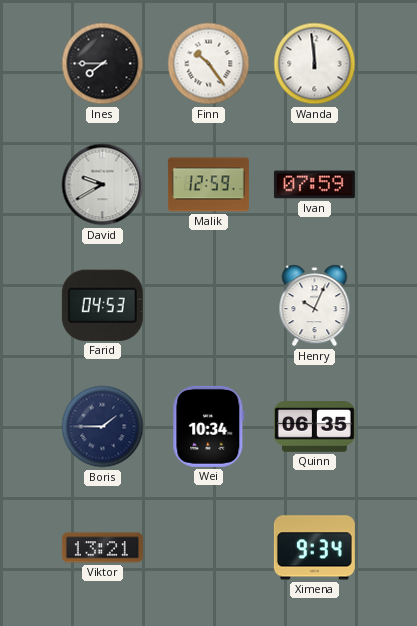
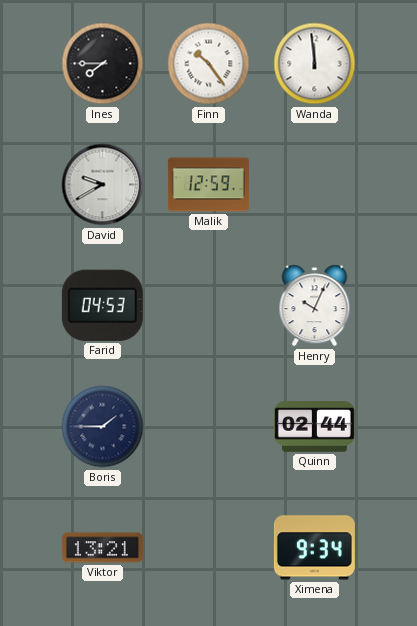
Ivan: 07:59 -> none
Wei: 10:34 -> none
Quinn: 06:35 -> 02:44
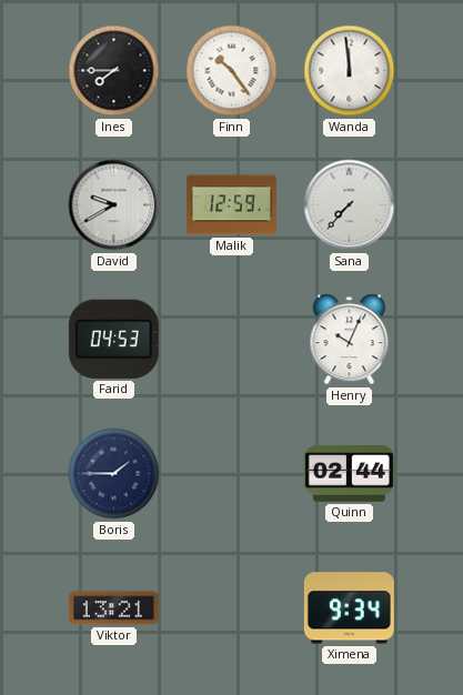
Sana: none -> 7:37
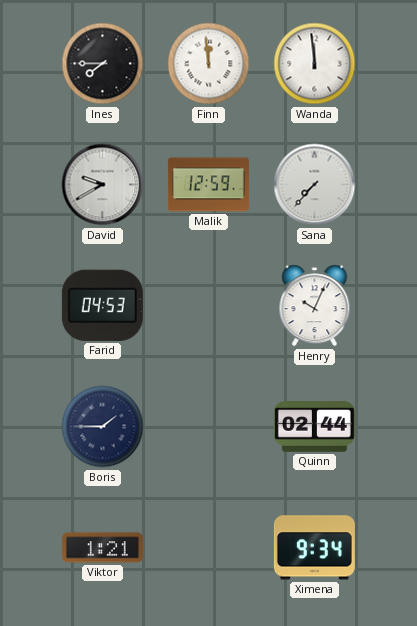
Finn: 10:24 -> 11:59
Viktor: 13:21 -> 1:21
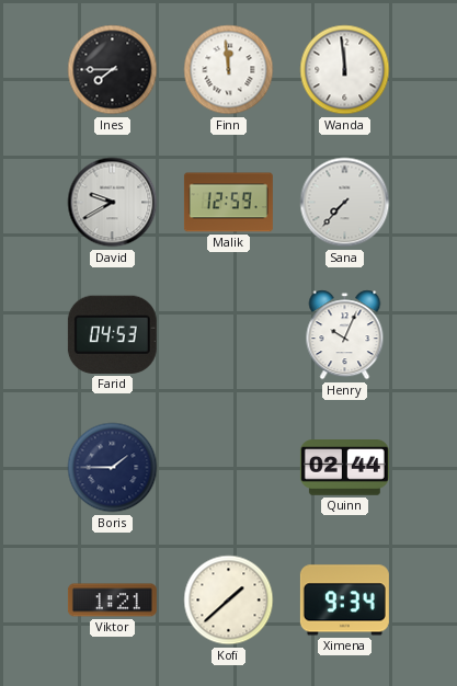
Kofi: none -> 1:38
